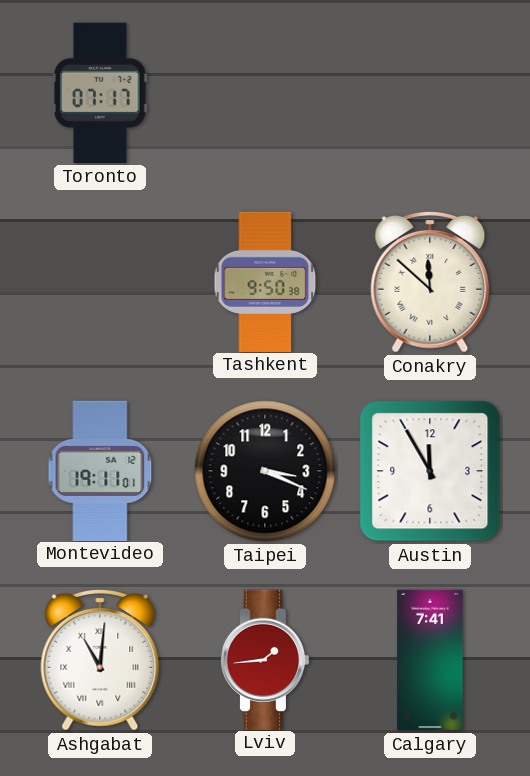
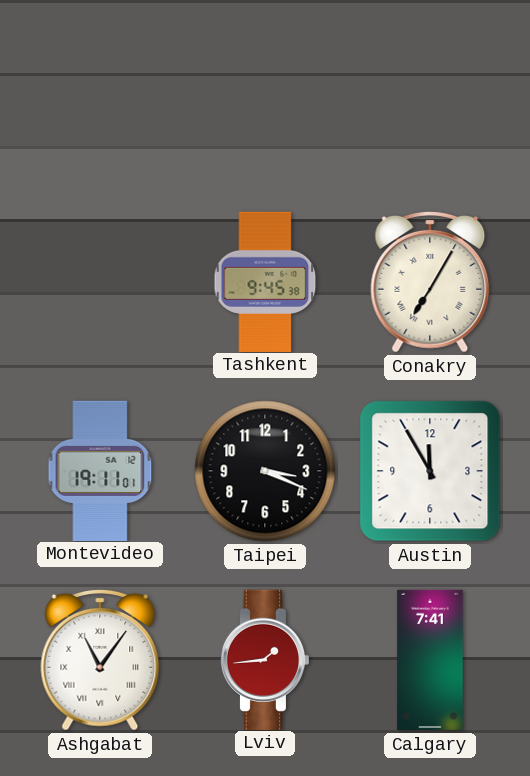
Toronto: 07:17 -> none
Tashkent: 9:50 -> 9:45
Conakry: 11:52 -> 7:05
Ashgabat: 11:01 -> 11:06
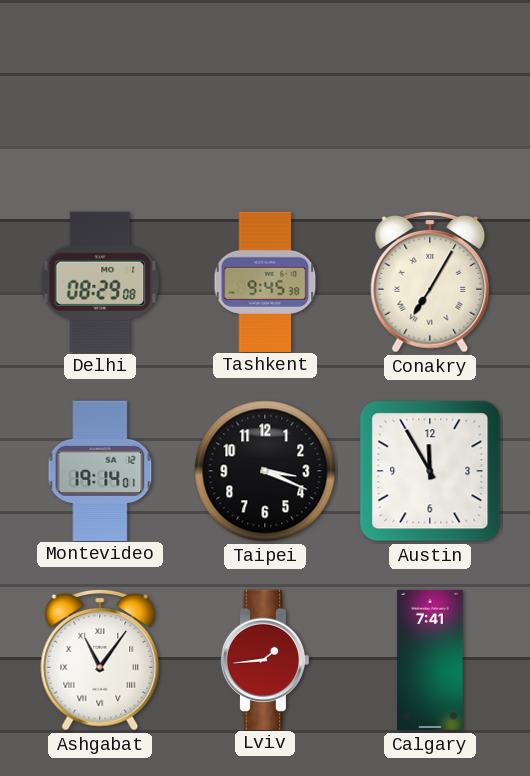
Delhi: none -> 08:29
Montevideo: 19:11 -> 19:14
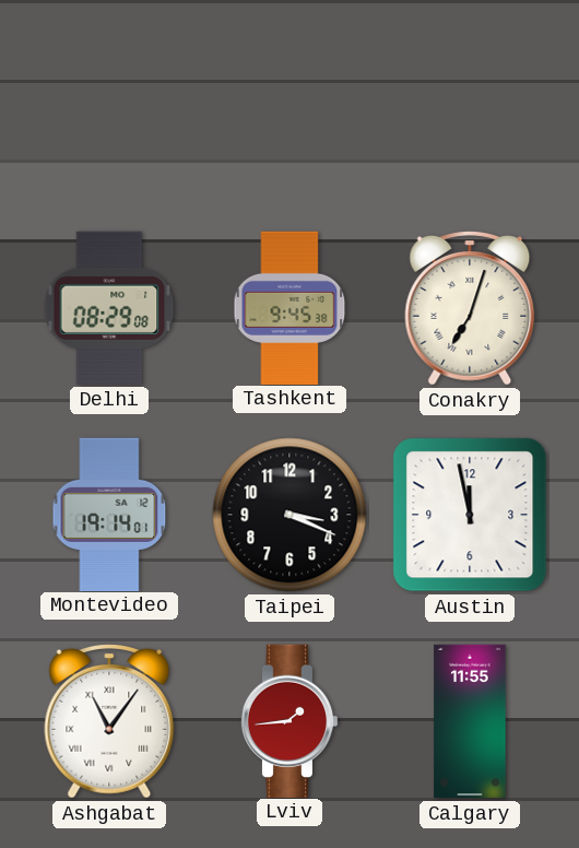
Conakry: 7:05 -> 7:03
Austin: 11:55 -> 11:58
Calgary: 7:41 -> 11:55
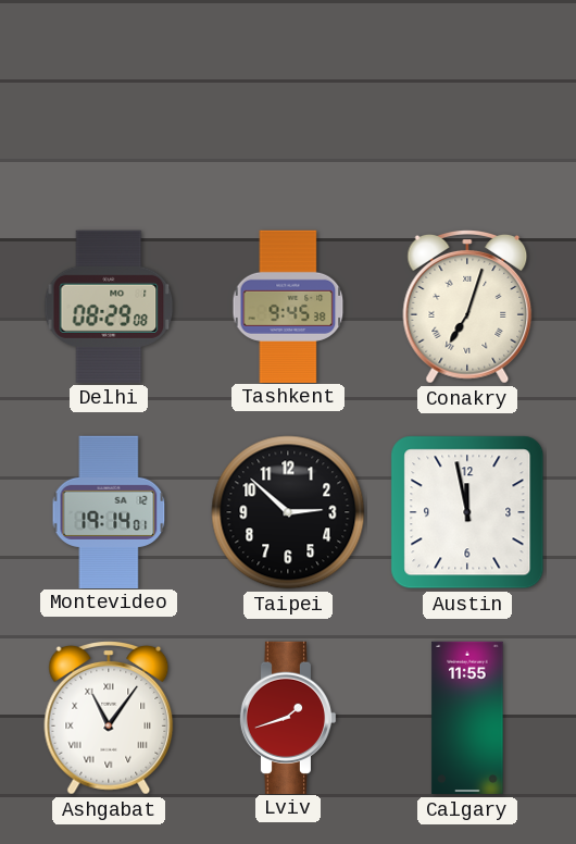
Taipei: 3:19 -> 2:52
Lviv: 1:44 -> 1:42
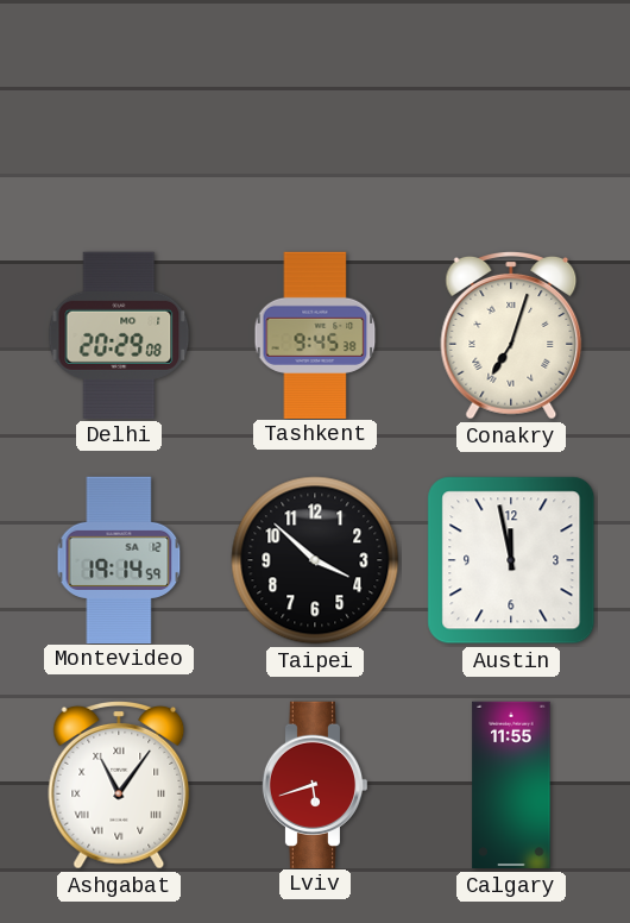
Delhi: 08:29 -> 20:29
Montevideo: 19:14:01 -> 19:14:59
Taipei: 2:52 -> 3:52
Lviv: 1:42 -> 5:42
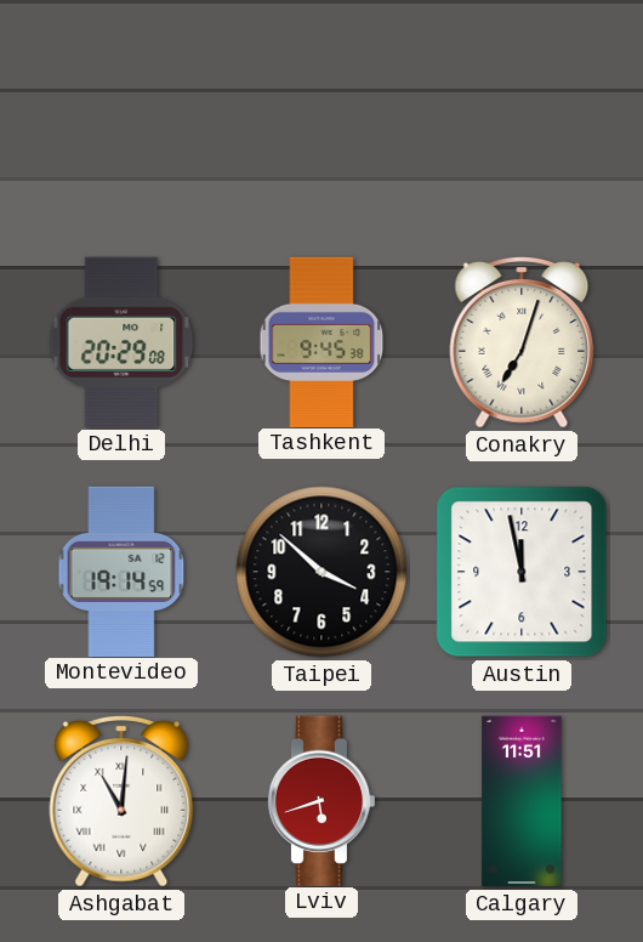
Ashgabat: 11:06 -> 11:01
Calgary: 11:55 -> 11:51
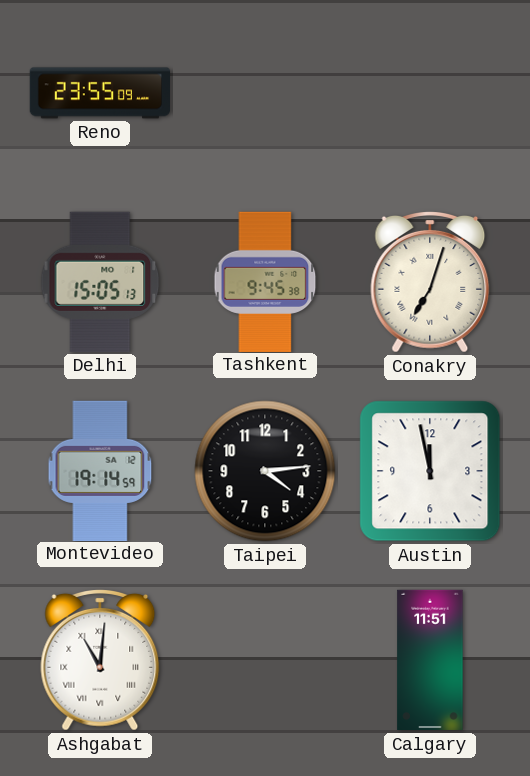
Reno: none -> 23:55
Delhi: 20:29 -> 15:05
Taipei: 3:52 -> 4:14
Lviv: 5:42 -> none
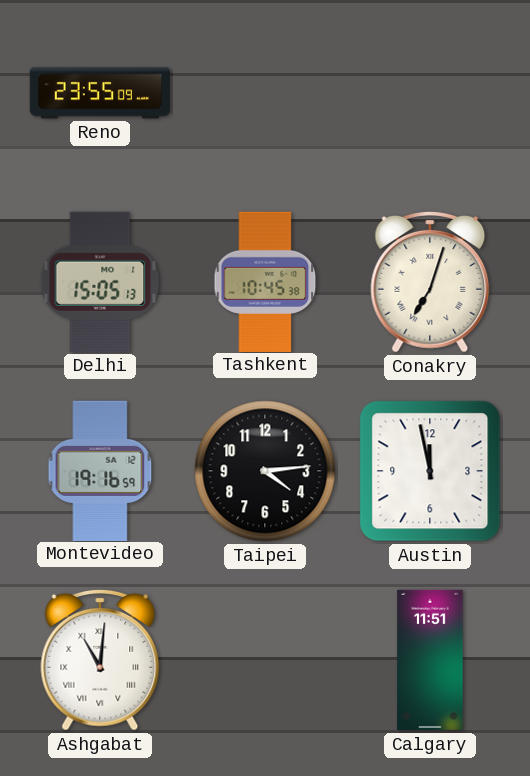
Tashkent: 9:45 -> 10:45
Montevideo: 19:14 -> 19:16
